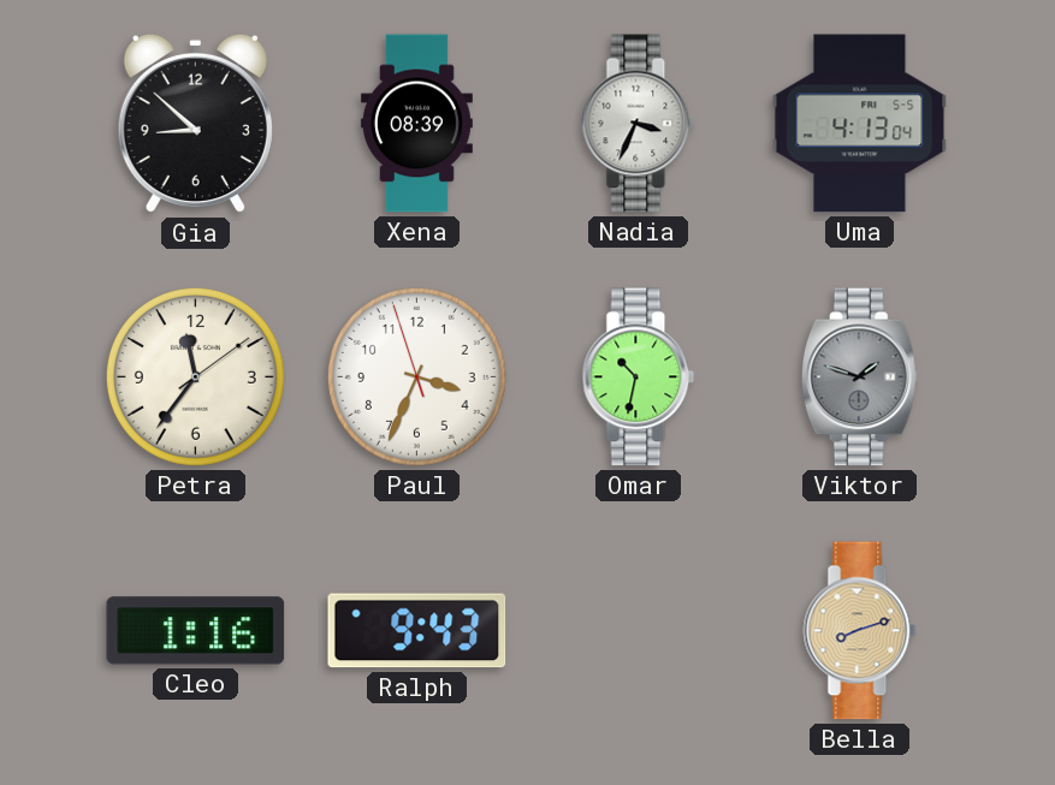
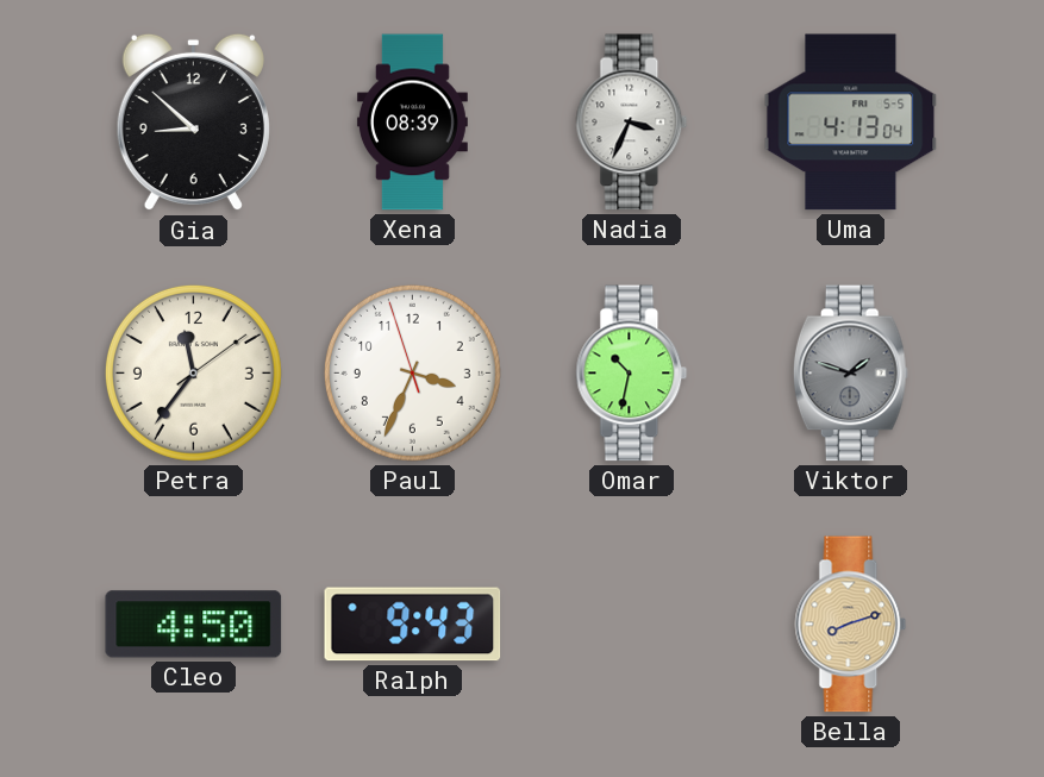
Cleo: 1:16 -> 4:50
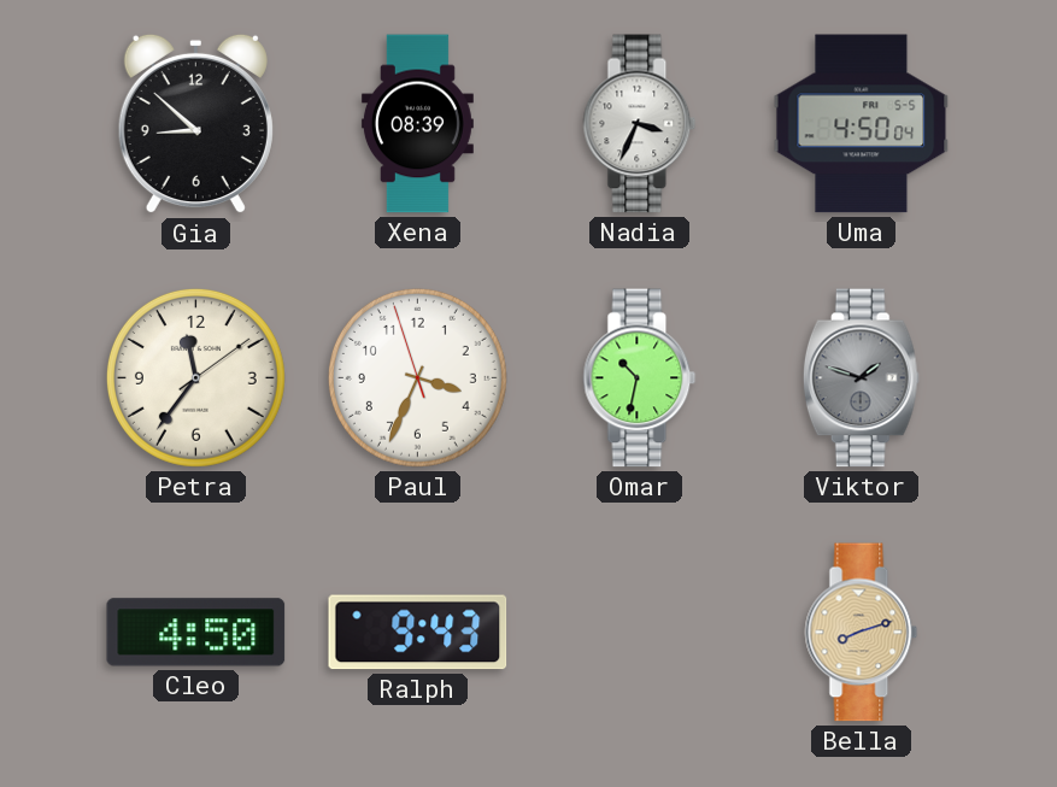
Uma: 4:13 -> 4:50
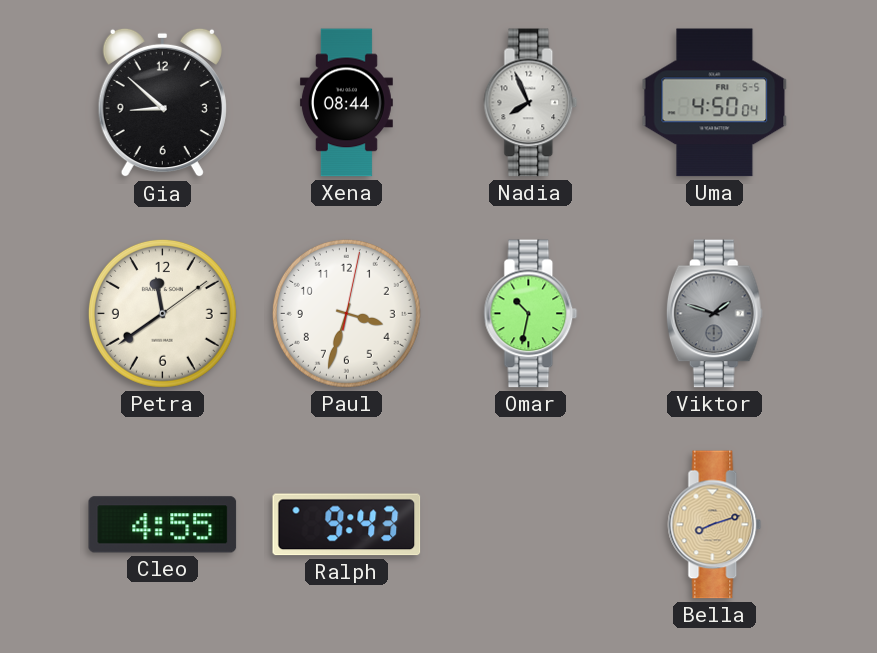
Xena: 08:39 -> 08:44
Nadia: 3:34 -> 7:56
Petra: 11:36 -> 11:39
Paul: 3:33:57 -> 3:33:02
Cleo: 4:50 -> 4:55
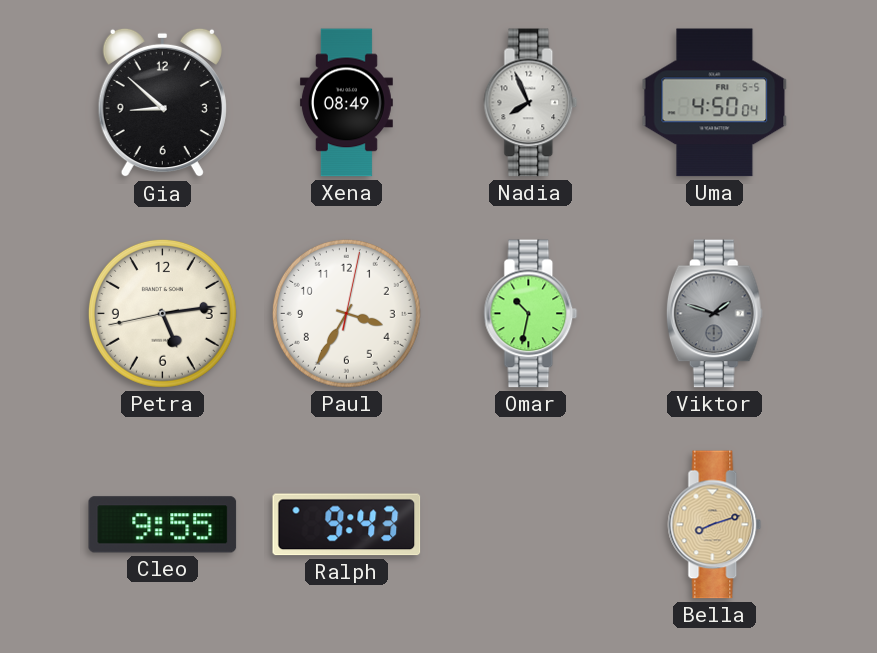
Xena: 08:44 -> 08:49
Petra: 11:39 -> 5:13
Paul: 3:33 -> 3:35
Cleo: 4:55 -> 9:55
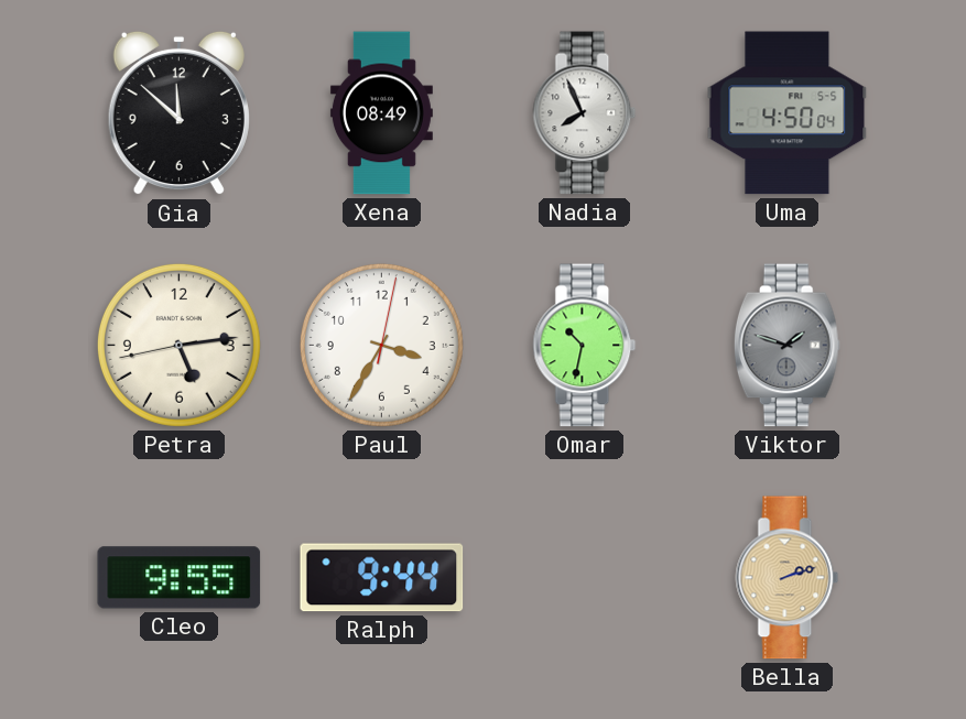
Gia: 8:52 -> 11:52
Ralph: 9:43 -> 9:44
Bella: 8:12 -> 2:12
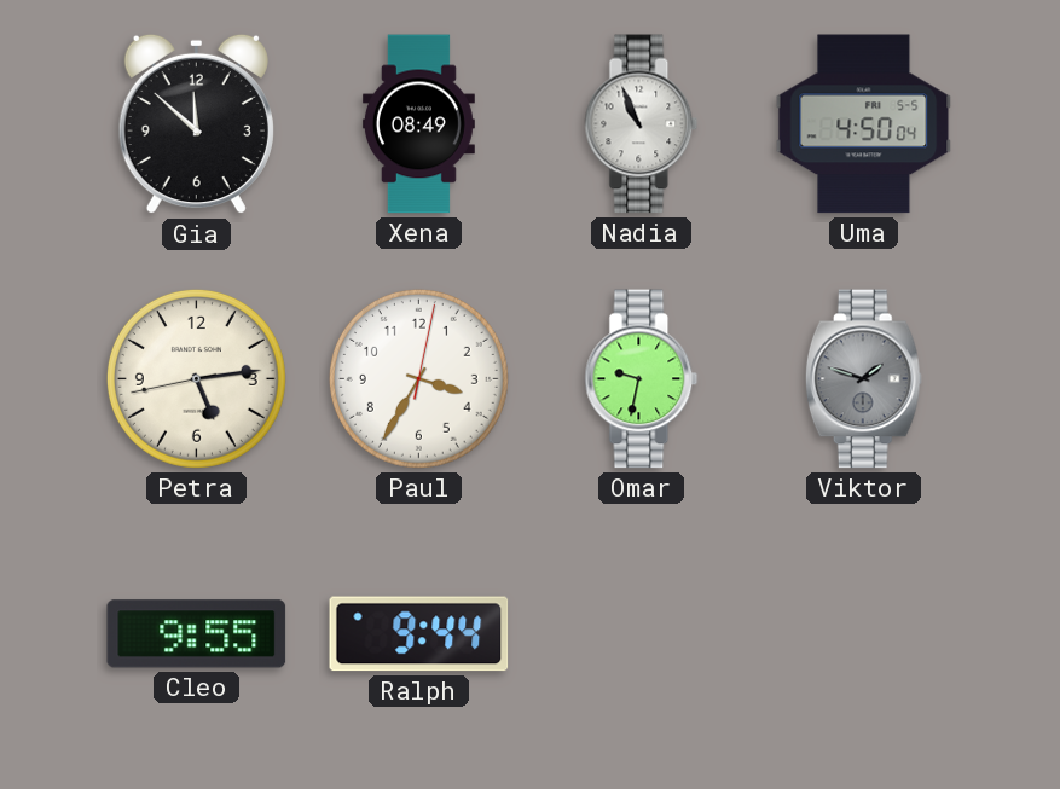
Nadia: 7:56 -> 10:56
Omar: 10:32 -> 9:32
Bella: 2:12 -> none
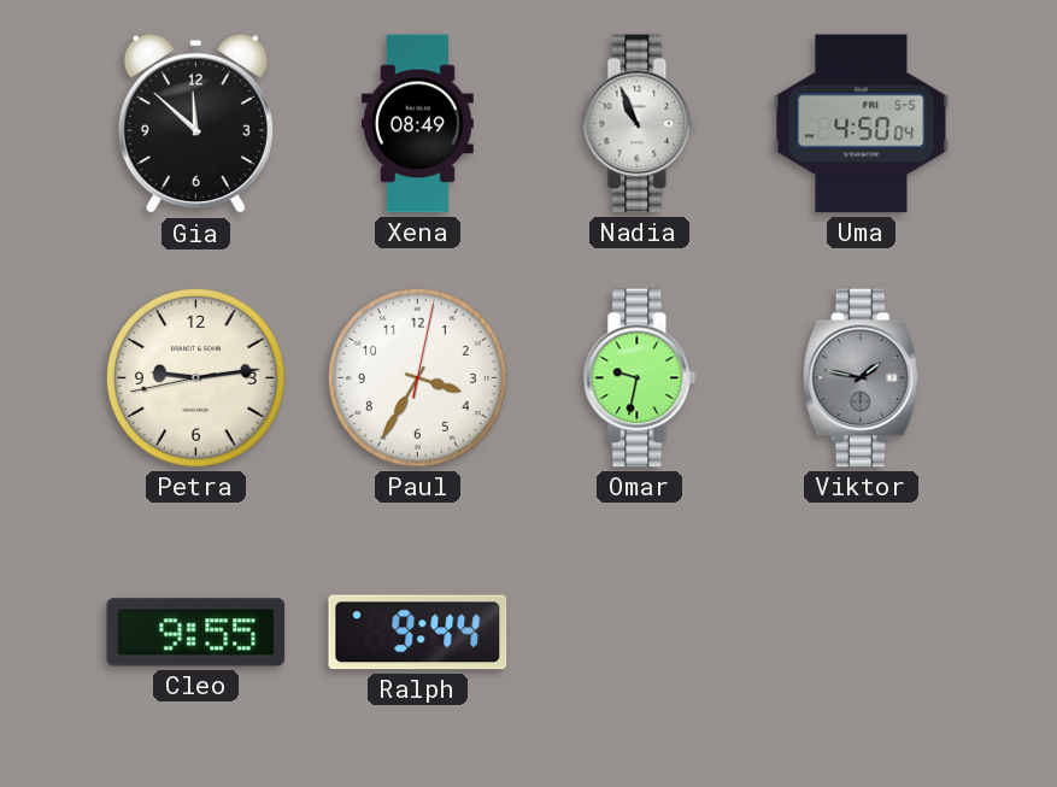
Petra: 5:13 -> 9:13
Viktor: 1:48 -> 1:47
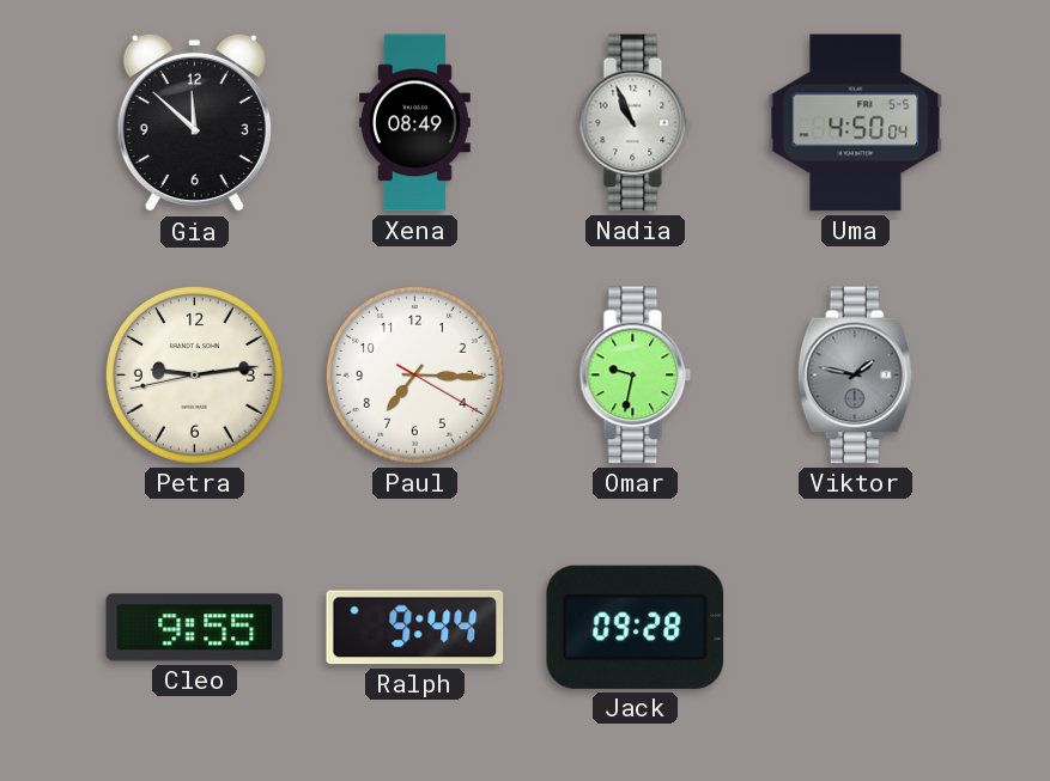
Paul: 3:35 -> 7:15
Jack: none -> 09:28
